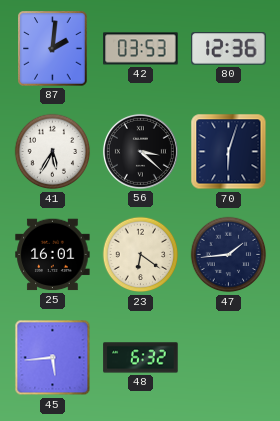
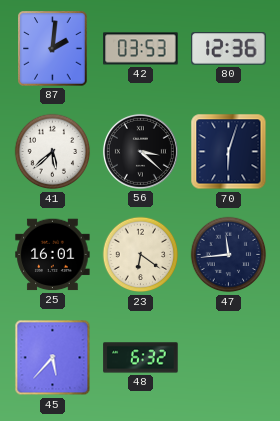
41: 5:35 -> 5:38
47: 1:44 -> 11:44
45: 5:44 -> 5:37
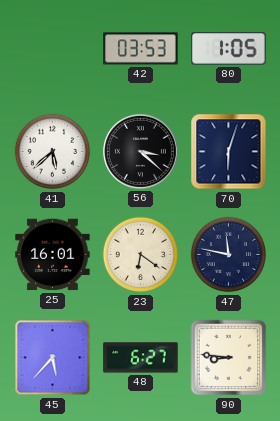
87: 2:01 -> none
80: 12:36 -> 1:05
47: 11:44 -> 11:47
48: 6:32 -> 6:27
90: none -> 8:46
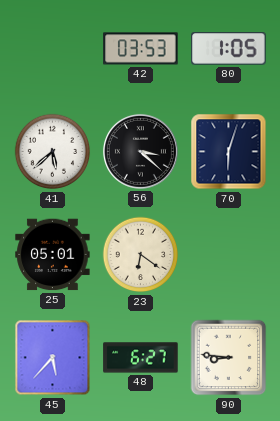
25: 16:01 -> 05:01
47: 11:47 -> none
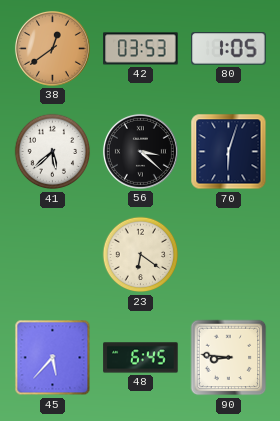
38: none -> 12:39
25: 05:01 -> none
48: 6:27 -> 6:45
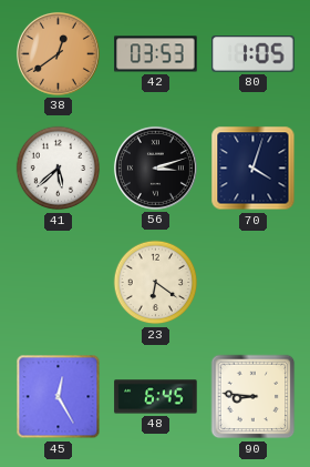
56: 3:22 -> 3:12
70: 6:03 -> 4:03
45: 5:37 -> 12:25
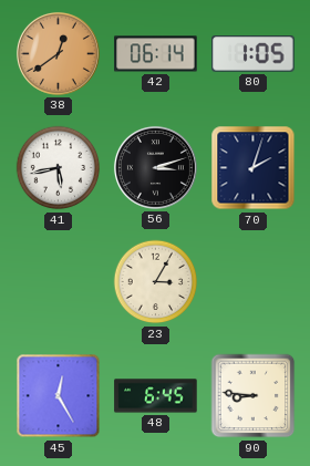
42: 03:53 -> 06:14
41: 5:38 -> 5:43
70: 4:03 -> 2:03
23: 6:21 -> 3:05
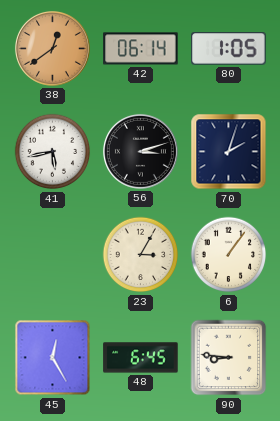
6: none -> 1:06
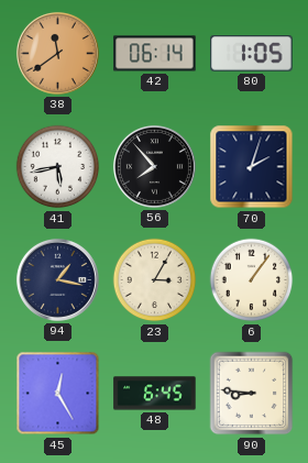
38: 12:39 -> 11:39
56: 3:12 -> 7:53
94: none -> 1:17
